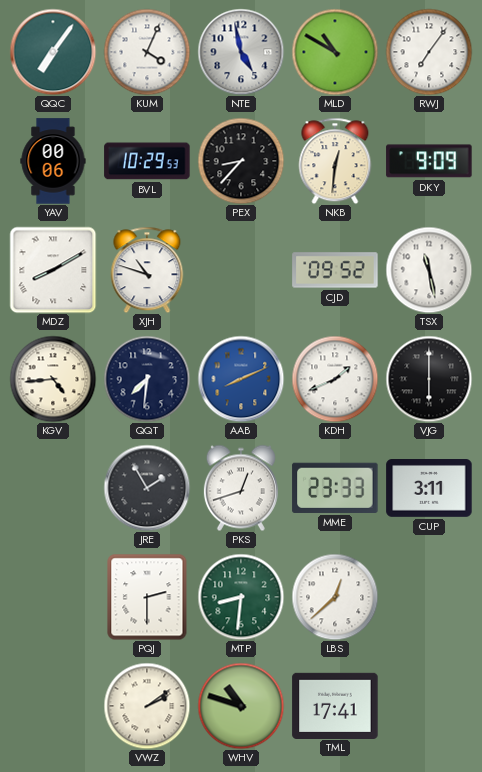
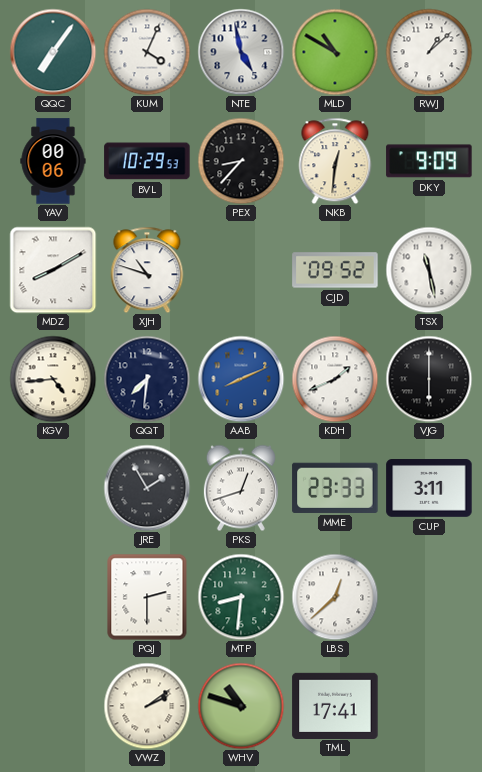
RWJ: 7:06 -> 1:08
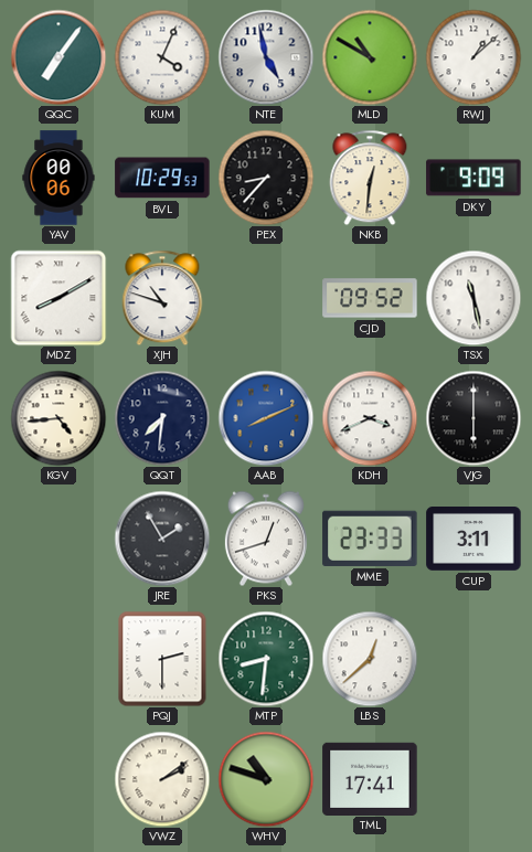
KDH: 1:41 -> 3:41
